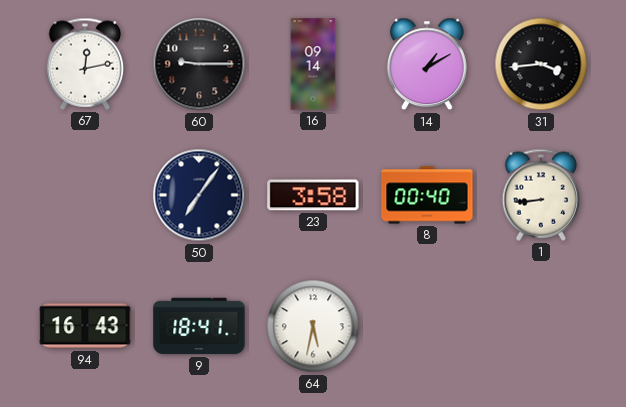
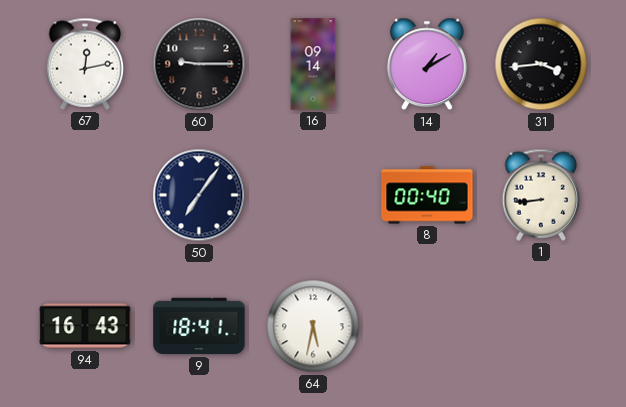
23: 3:58 -> none
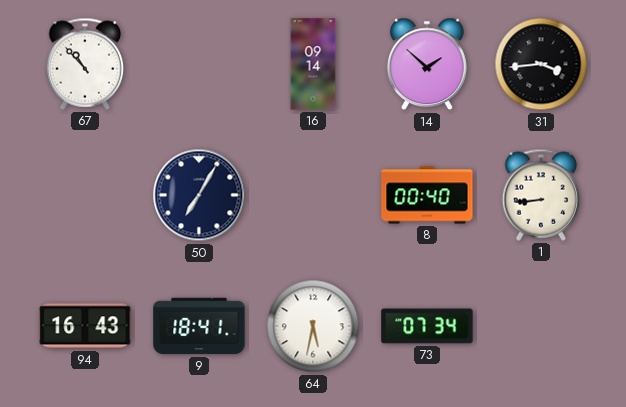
67: 12:13 -> 10:53
60: 9:15 -> none
14: 1:10 -> 1:52
50: 7:06 -> 7:05
73: none -> 07:34
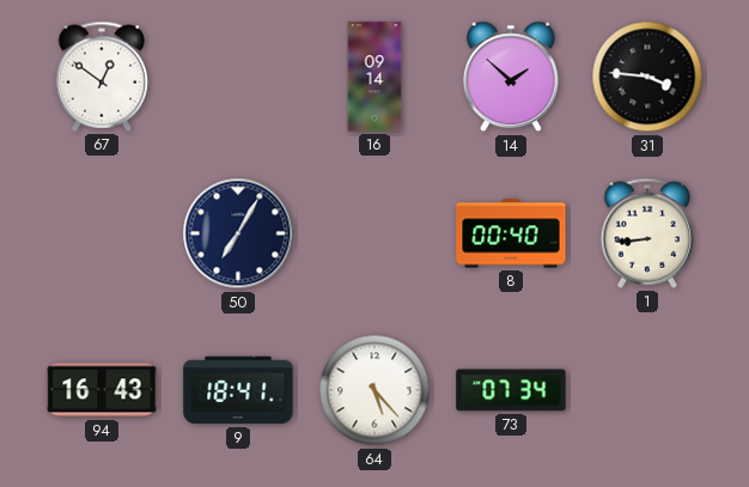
67: 10:53 -> 12:51
31: 3:44 -> 3:46
64: 5:32 -> 5:23
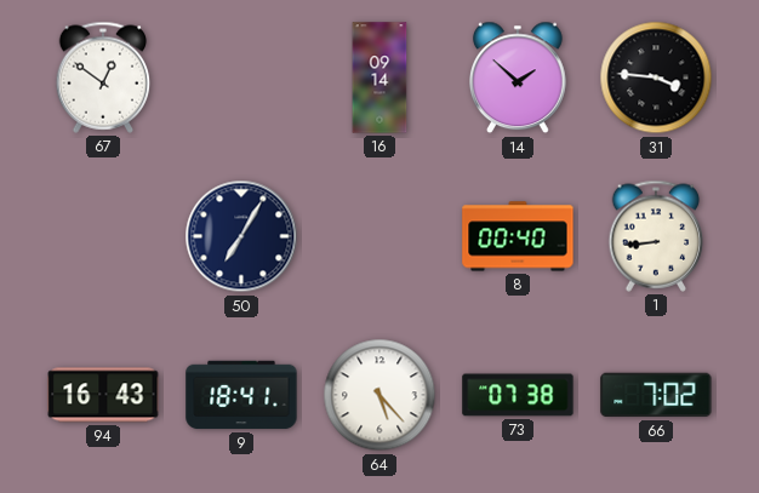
73: 07:34 -> 07:38
66: none -> 7:02
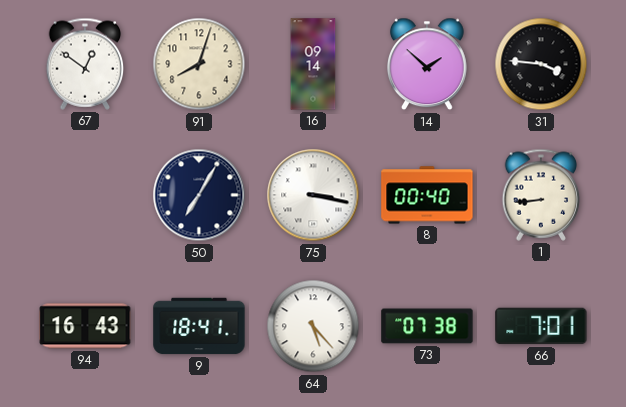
91: none -> 8:03
75: none -> 3:17
66: 7:02 -> 7:01
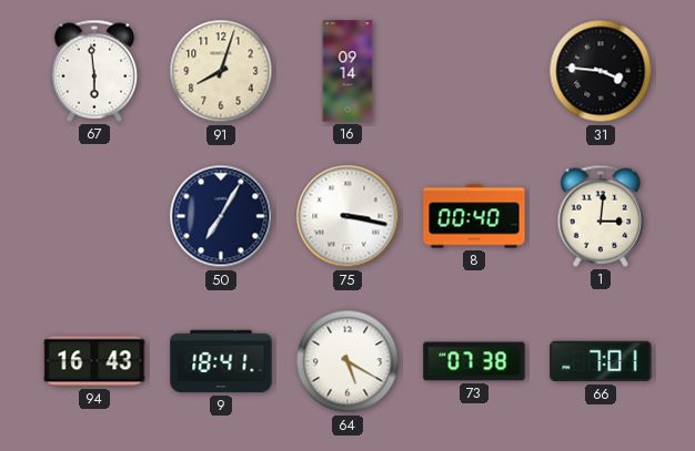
67: 12:51 -> 5:59
14: 1:52 -> none
1: 8:44 -> 3:01
64: 5:23 -> 5:20
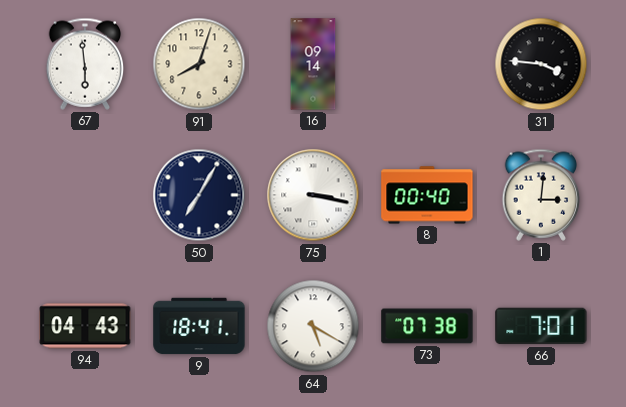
94: 16:43 -> 04:43
